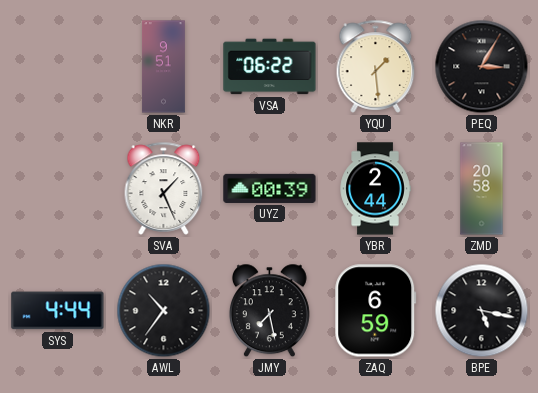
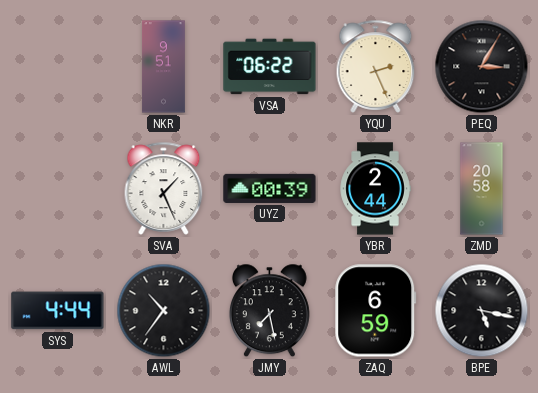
YQU: 1:29 -> 2:26
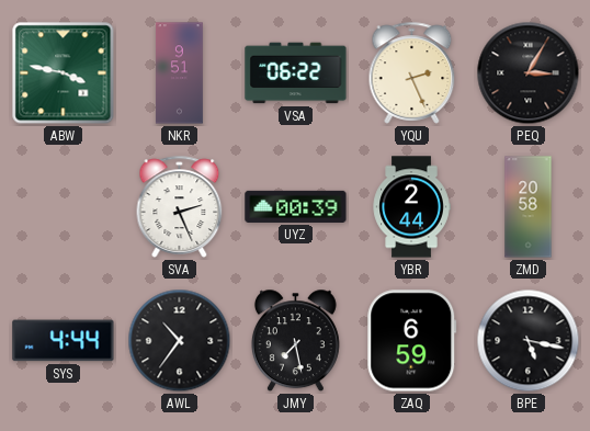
ABW: none -> 3:47
SVA: 1:26 -> 2:26
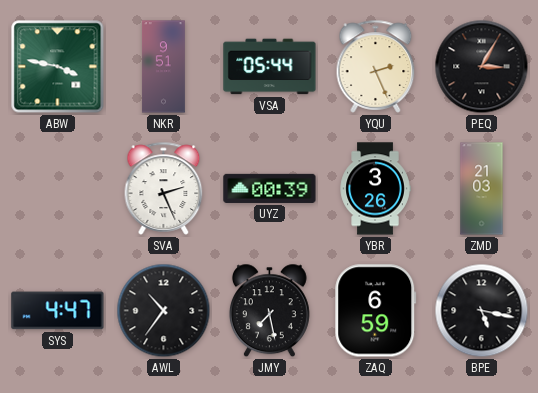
VSA: 06:22 -> 05:44
YBR: 2:44 -> 3:26
ZMD: 20:58 -> 21:03
SYS: 4:44 -> 4:47
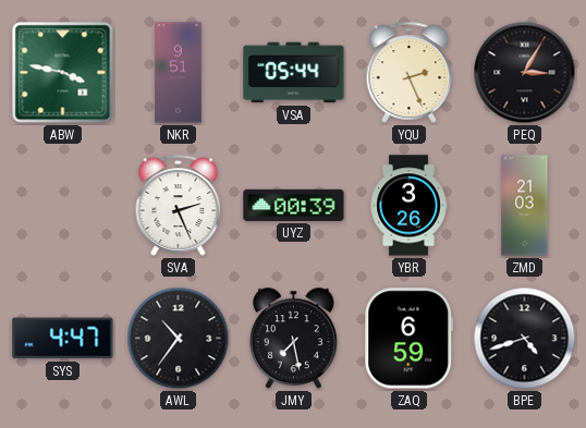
BPE: 5:17 -> 4:42
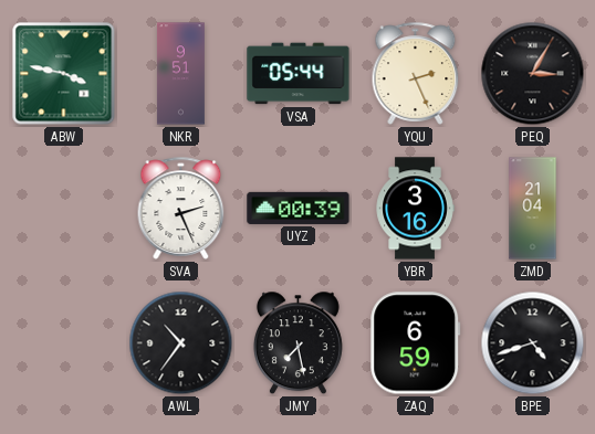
YBR: 3:26 -> 3:16
ZMD: 21:03 -> 21:04
SYS: 4:47 -> none
